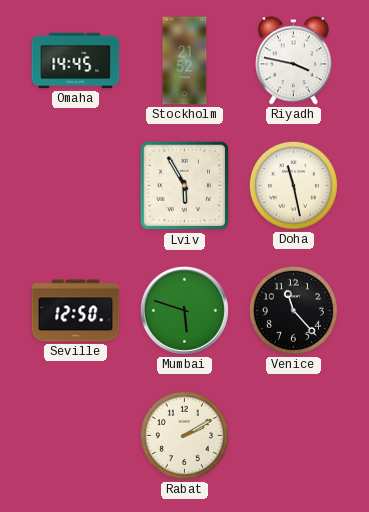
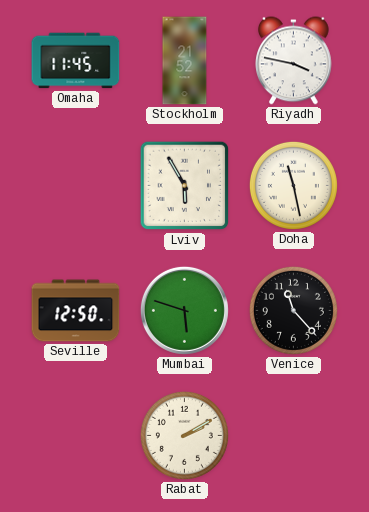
Omaha: 14:45 -> 11:45
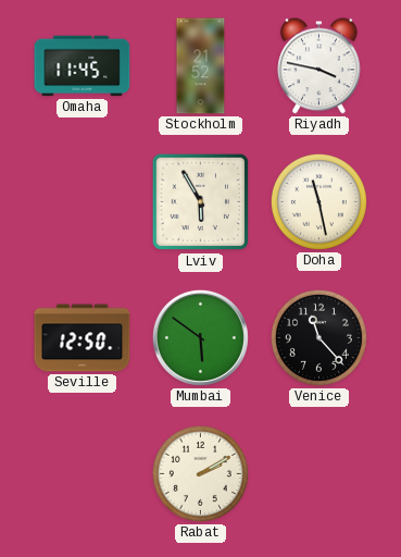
Mumbai: 5:48 -> 5:51
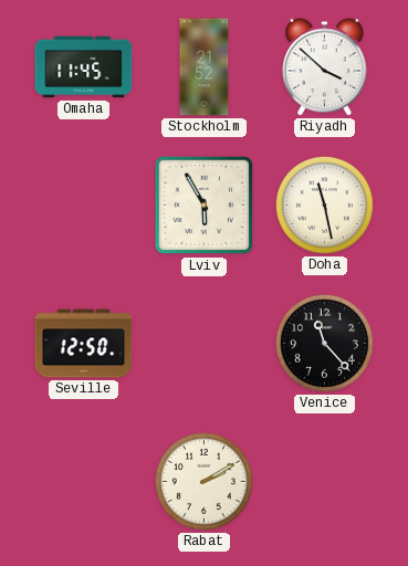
Riyadh: 3:47 -> 3:52
Mumbai: 5:51 -> none
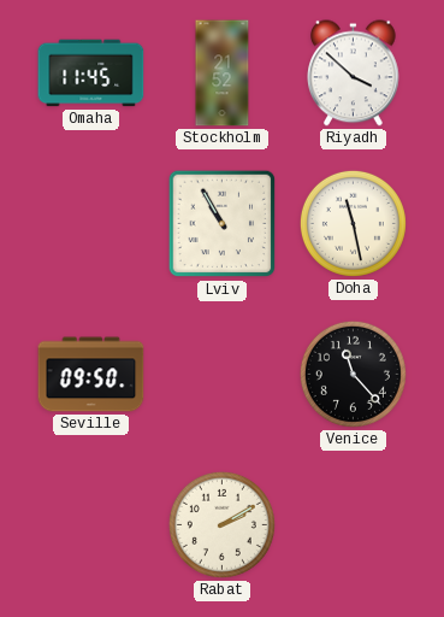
Lviv: 5:55 -> 10:55
Seville: 12:50 -> 09:50
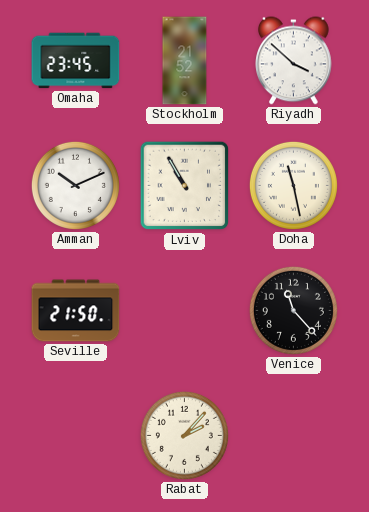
Omaha: 11:45 -> 23:45
Amman: none -> 10:11
Seville: 09:50 -> 21:50
Rabat: 2:10 -> 2:07
